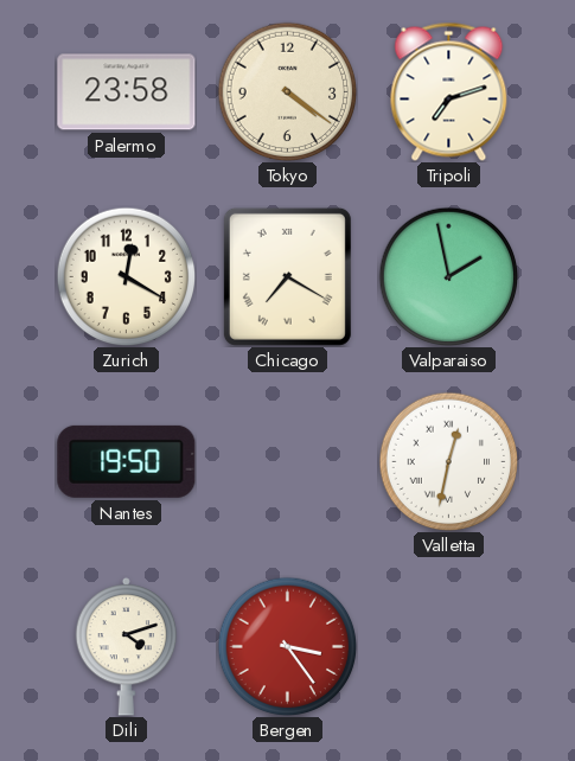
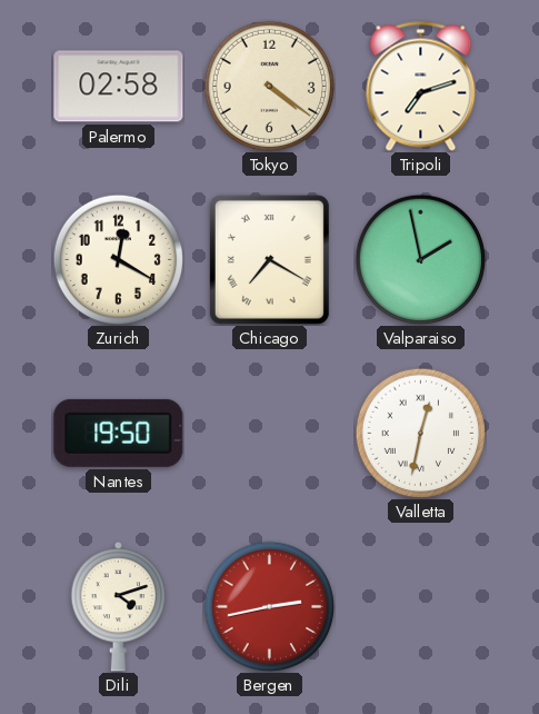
Palermo: 23:58 -> 02:58
Bergen: 3:24 -> 2:43
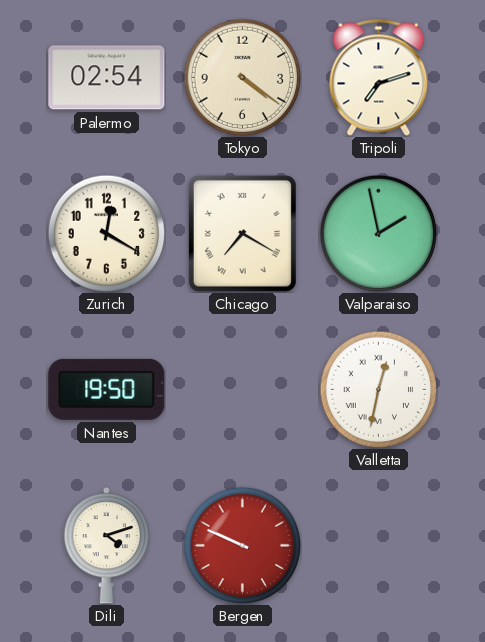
Palermo: 02:58 -> 02:54
Bergen: 2:43 -> 9:49
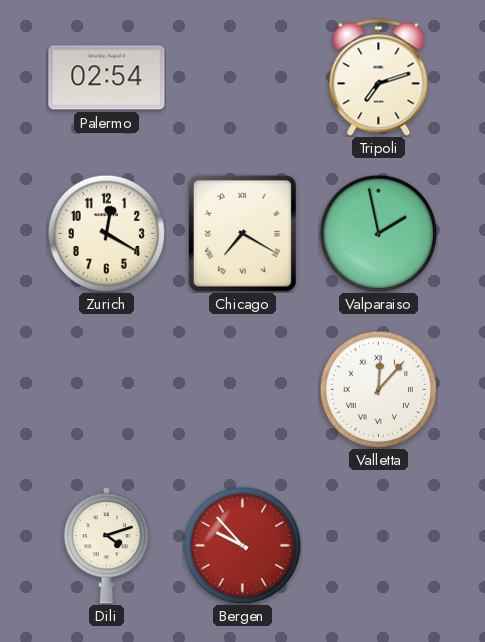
Tokyo: 4:21 -> none
Nantes: 19:50 -> none
Valletta: 12:32 -> 12:07
Bergen: 9:49 -> 9:53
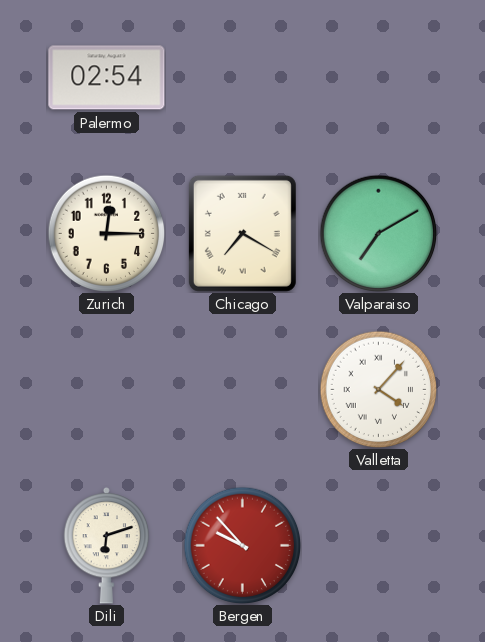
Tripoli: 7:12 -> none
Zurich: 12:20 -> 12:15
Valparaiso: 1:58 -> 7:10
Valletta: 12:07 -> 4:07
Dili: 4:12 -> 6:12
